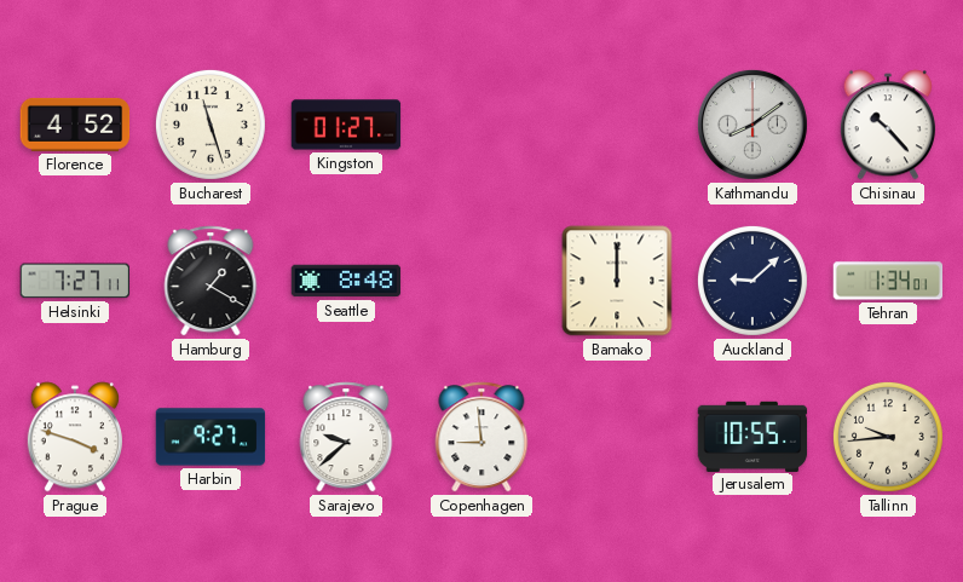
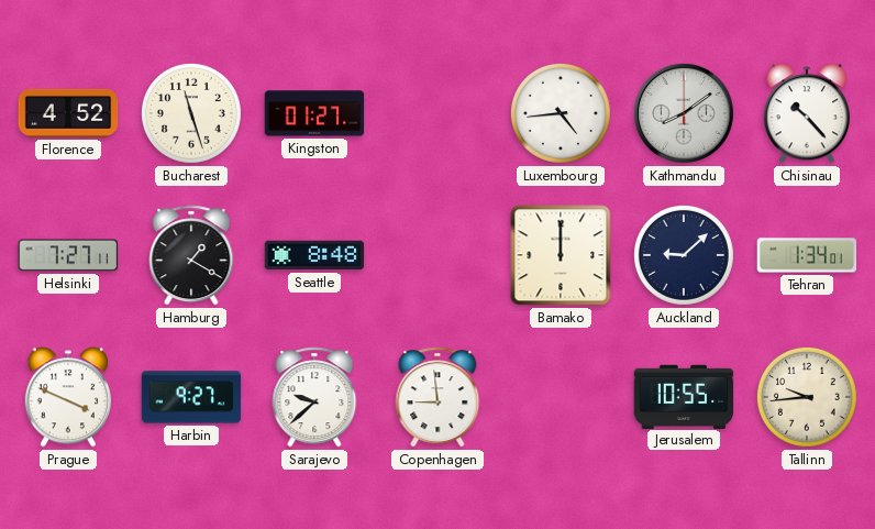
Luxembourg: none -> 4:44
Prague: 3:48 -> 3:49
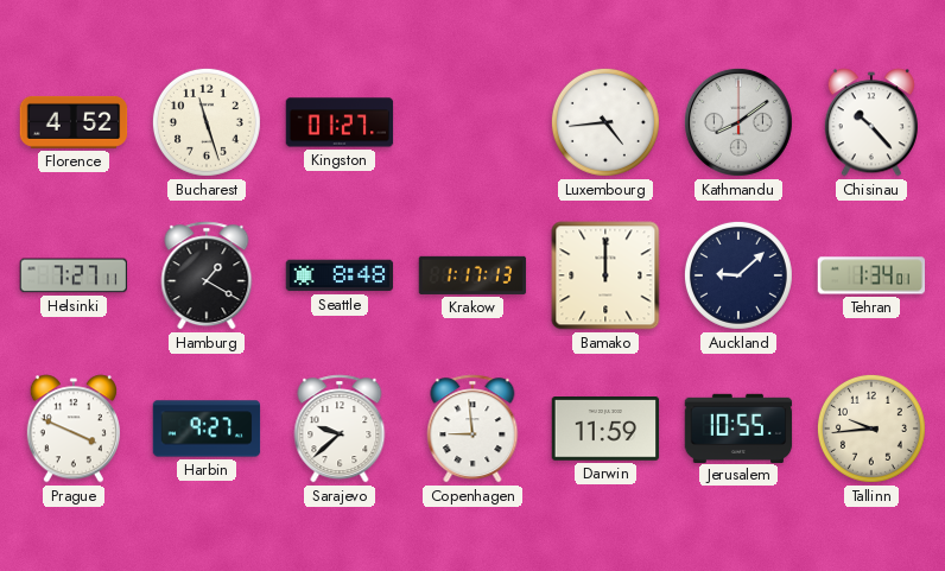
Krakow: none -> 1:17
Darwin: none -> 11:59
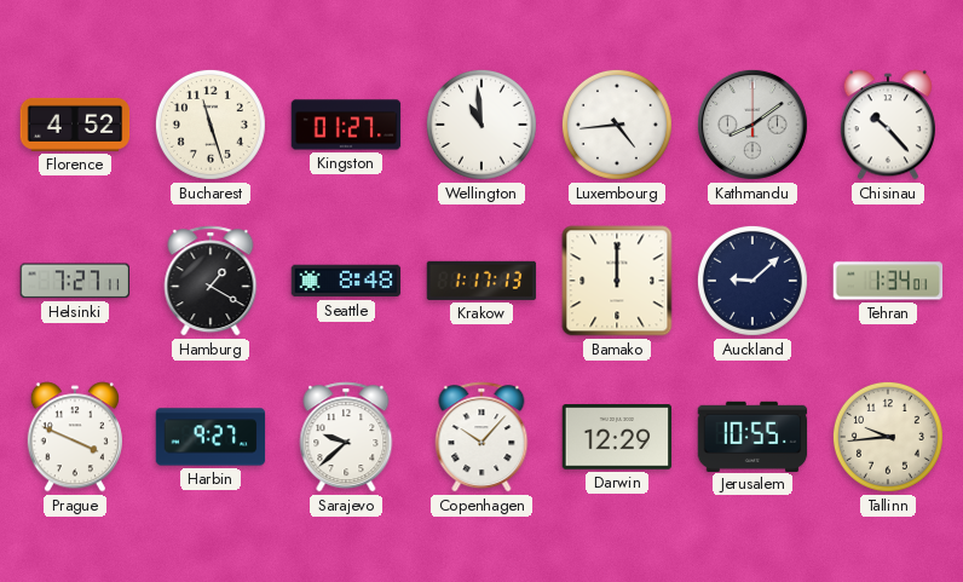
Wellington: none -> 10:59
Copenhagen: 8:59 -> 10:07
Darwin: 11:59 -> 12:29
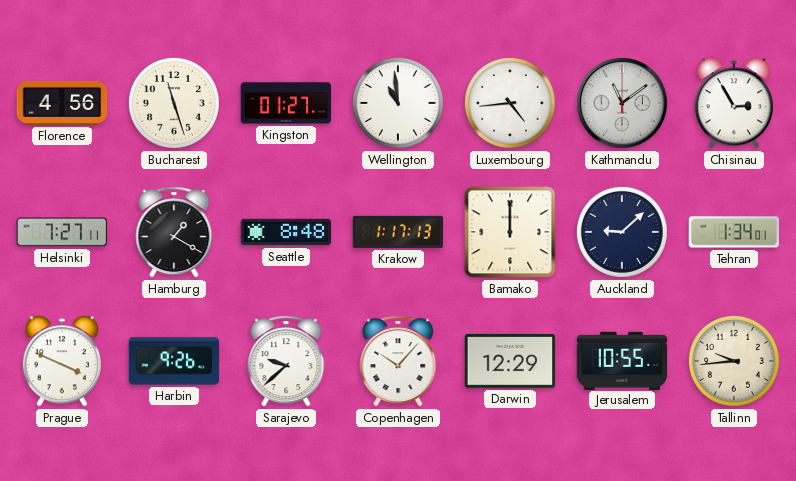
Florence: 4:52 -> 4:56
Kathmandu: 8:09 -> 11:09
Chisinau: 10:23 -> 2:55
Harbin: 9:27 -> 9:26
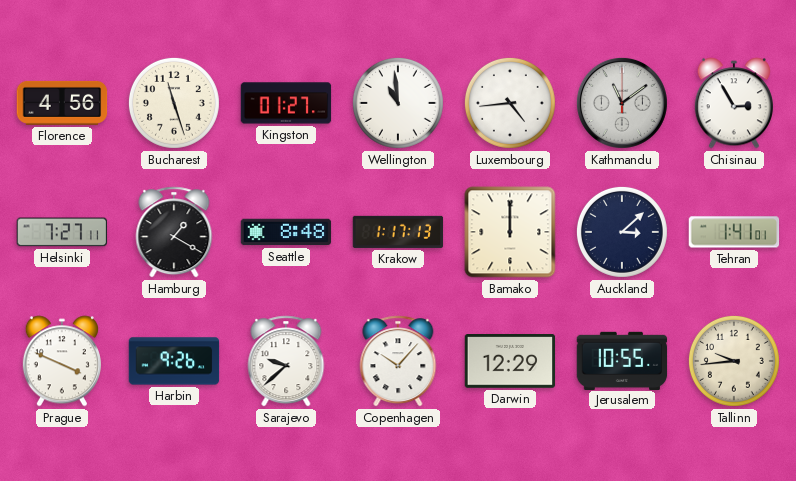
Auckland: 9:08 -> 3:08
Tehran: 1:34 -> 1:41
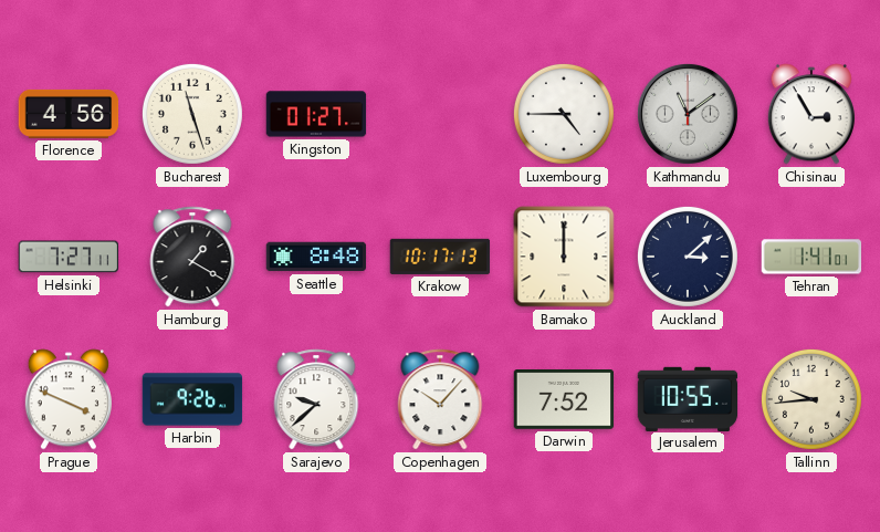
Wellington: 10:59 -> none
Luxembourg: 4:44 -> 4:45
Krakow: 1:17 -> 10:17
Darwin: 12:29 -> 7:52
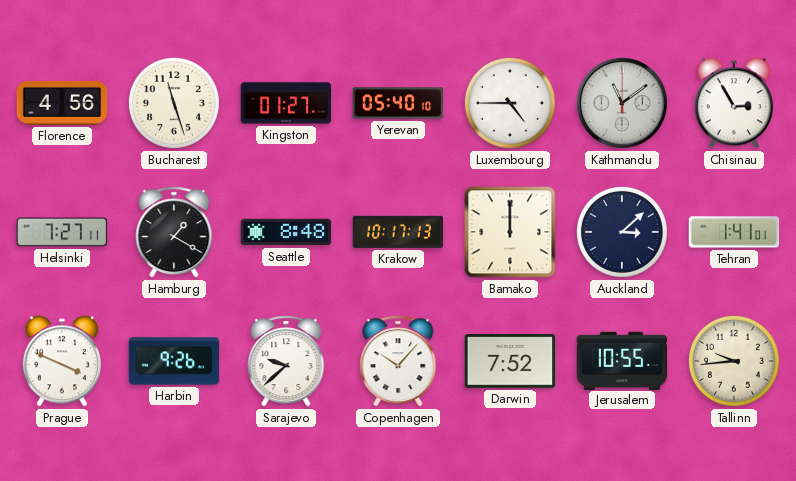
Yerevan: none -> 05:40
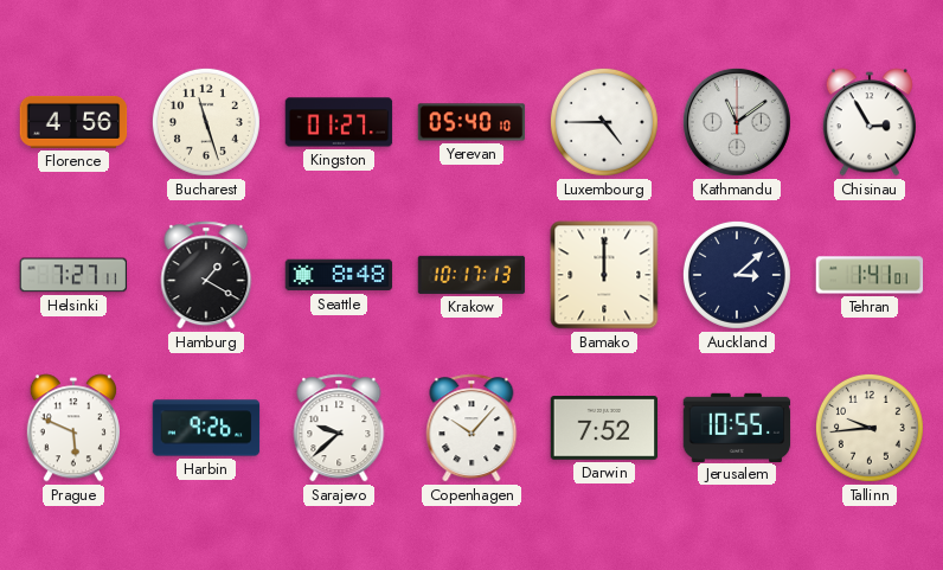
Prague: 3:49 -> 5:49
